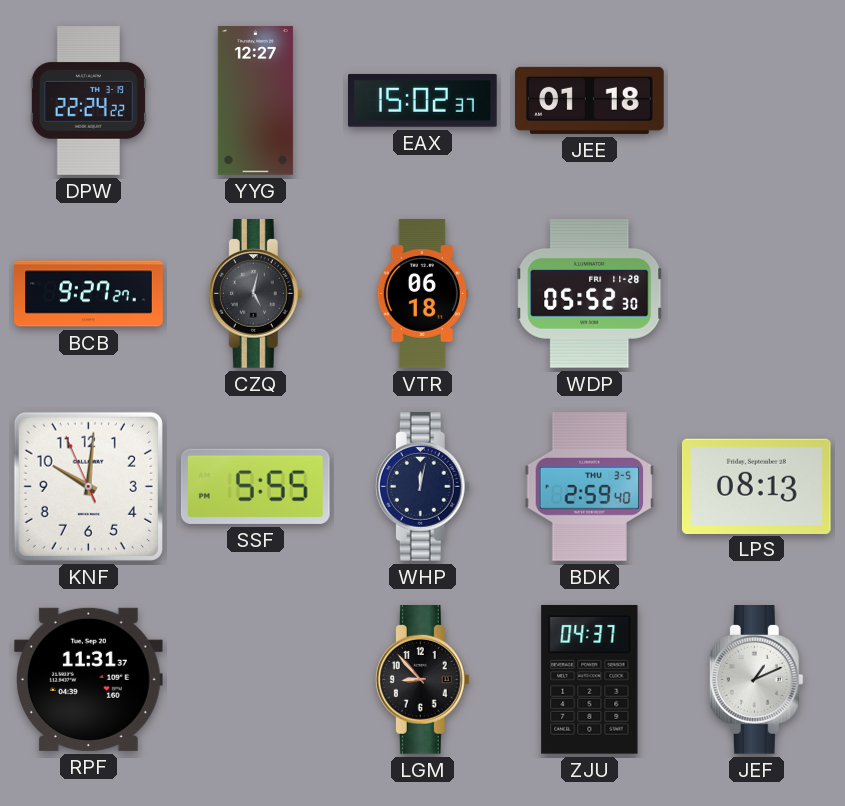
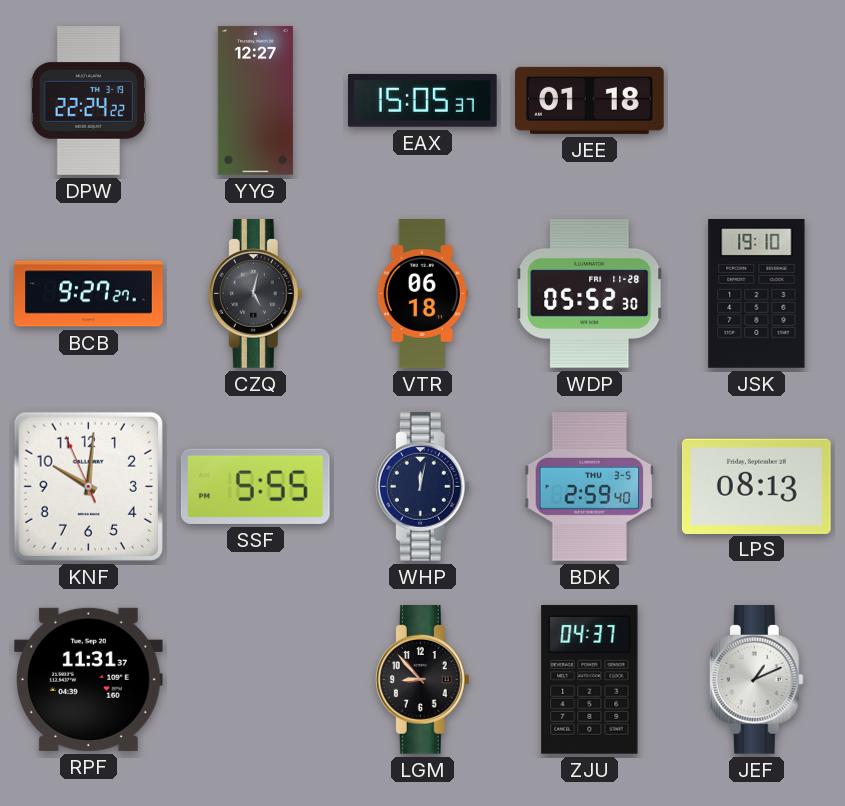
EAX: 15:02 -> 15:05
JSK: none -> 19:10
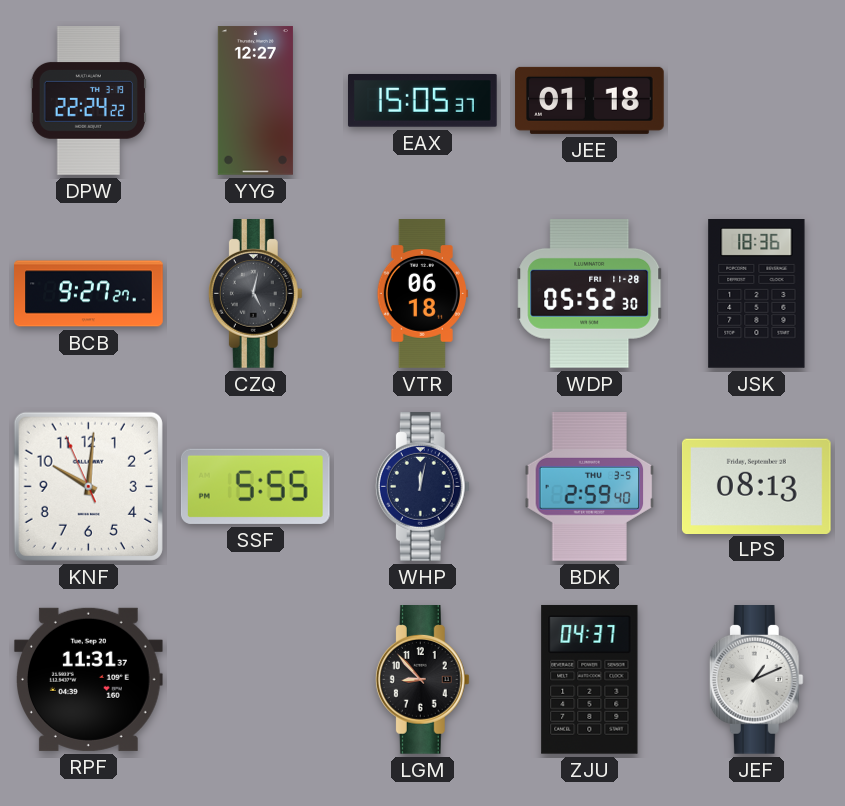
JSK: 19:10 -> 18:36
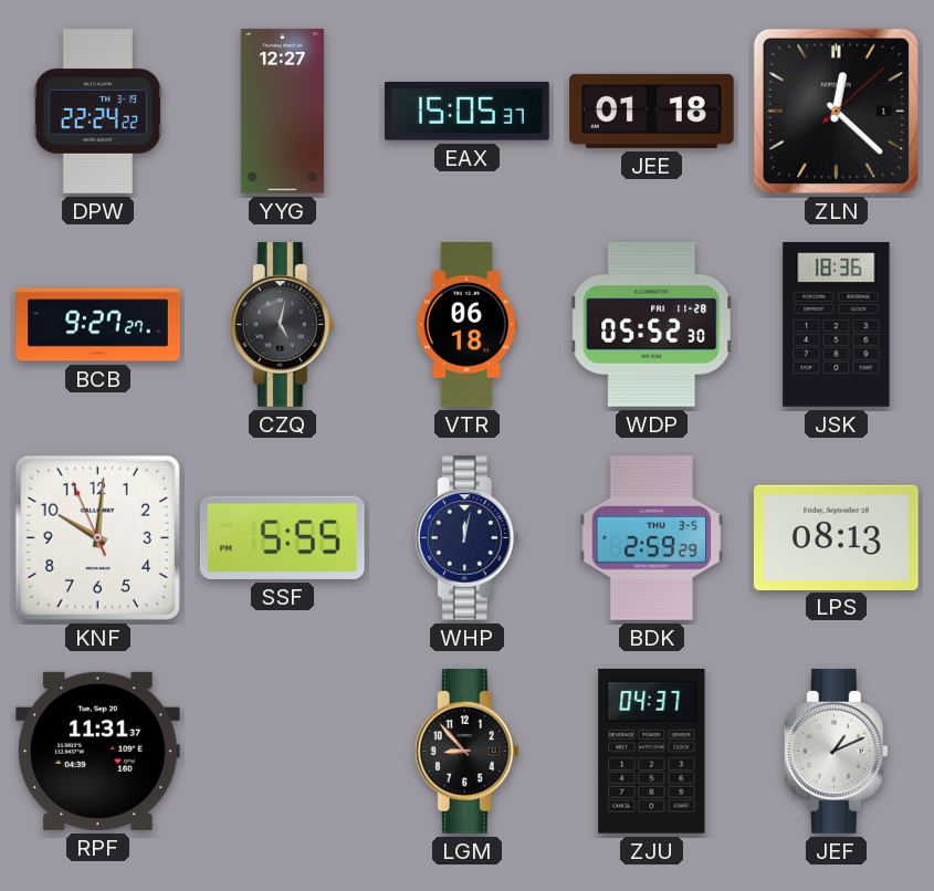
ZLN: none -> 12:22
BDK: 2:59:40 -> 2:59:29
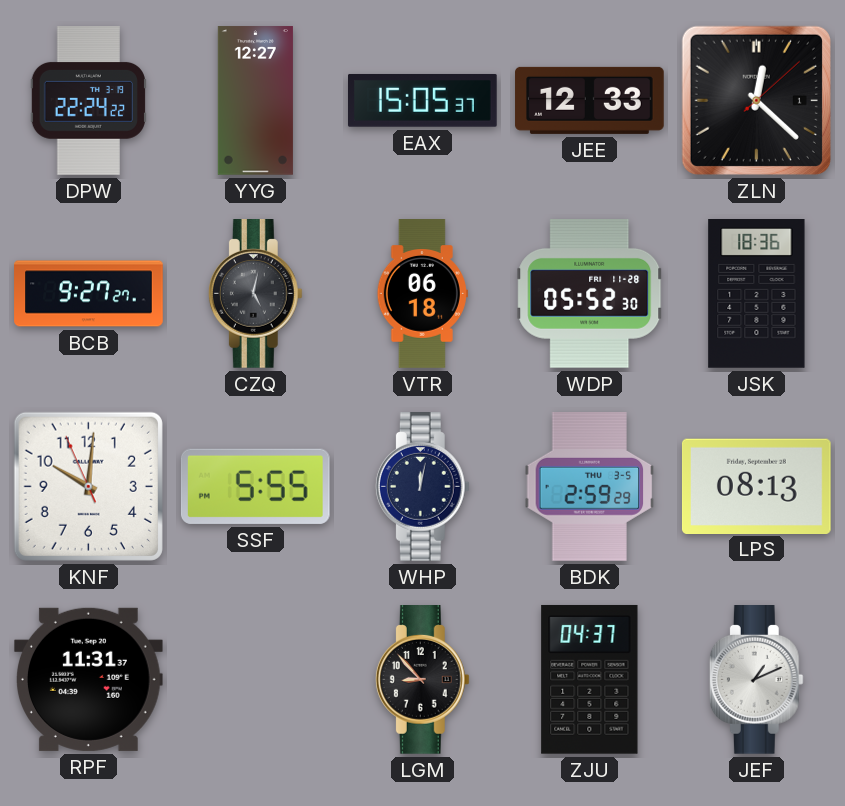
JEE: 01:18 -> 12:33
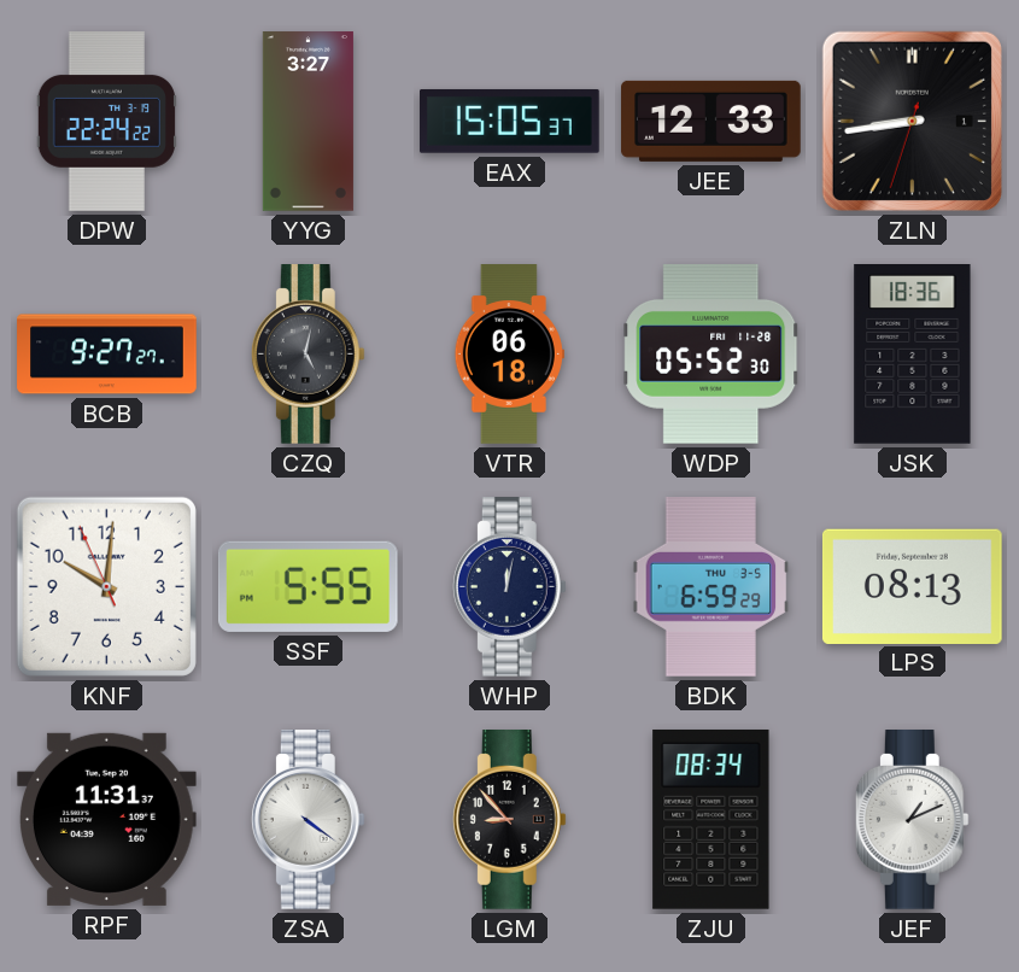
YYG: 12:27 -> 3:27
ZLN: 12:22 -> 8:43
BDK: 2:59 -> 6:59
ZSA: none -> 4:21
ZJU: 04:37 -> 08:34
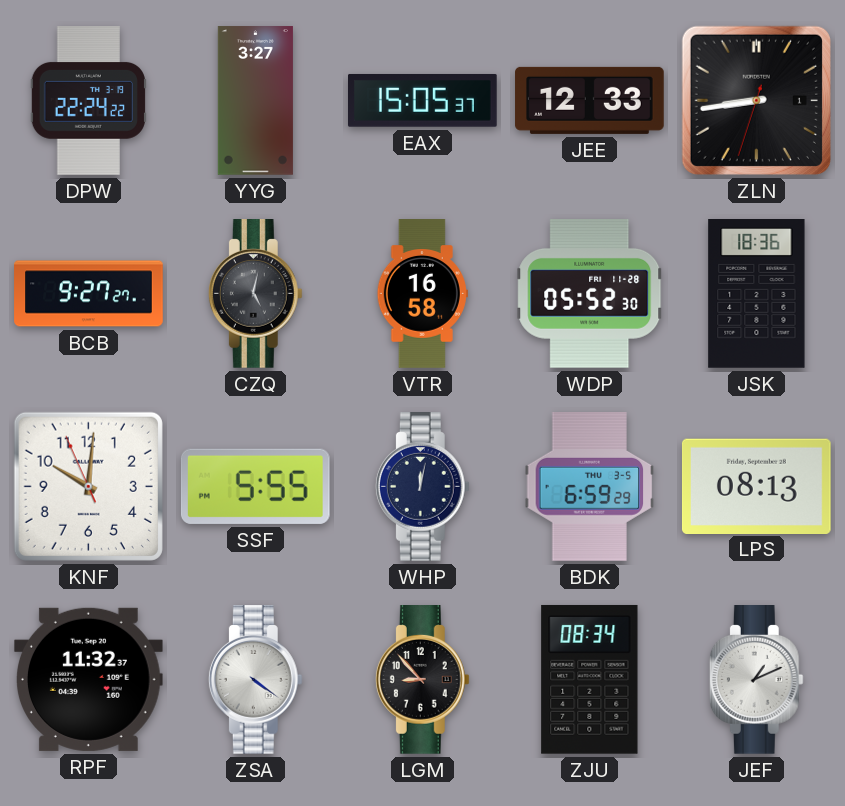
VTR: 06:18 -> 16:58
RPF: 11:31 -> 11:32
